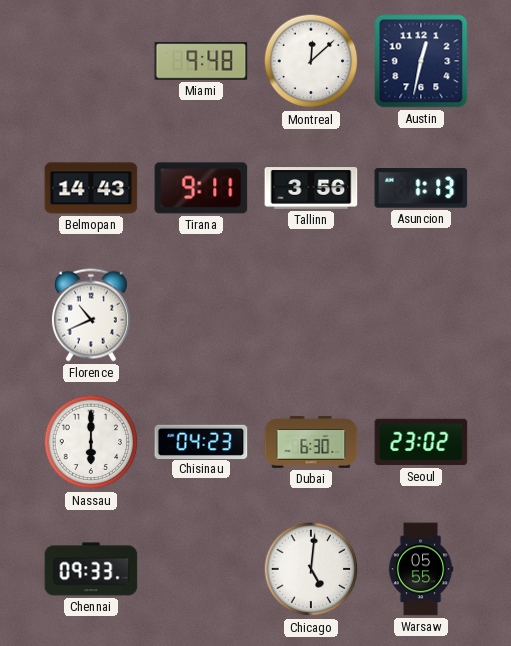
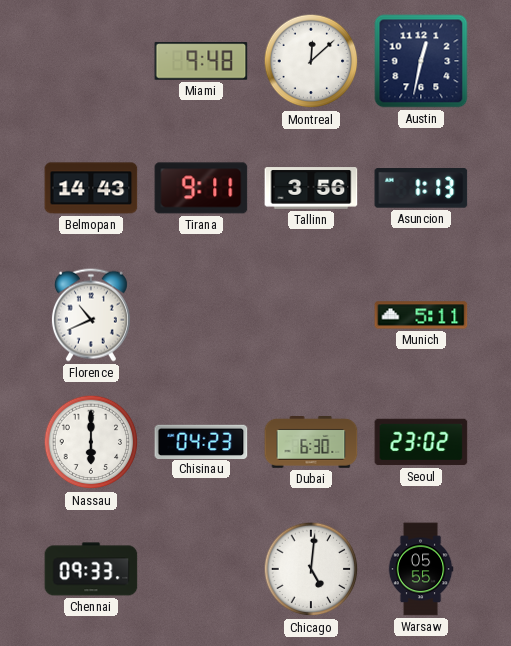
Munich: none -> 5:11
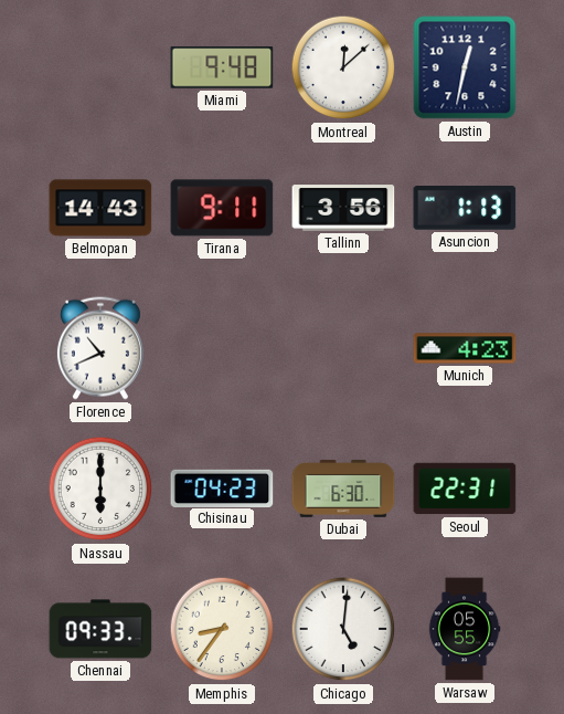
Munich: 5:11 -> 4:23
Seoul: 23:02 -> 22:31
Memphis: none -> 8:36
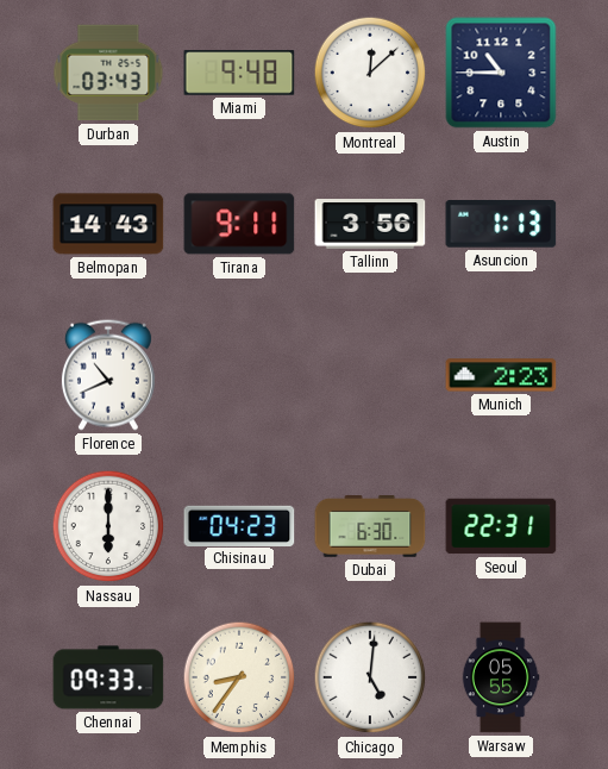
Durban: none -> 03:43
Austin: 12:32 -> 10:45
Munich: 4:23 -> 2:23
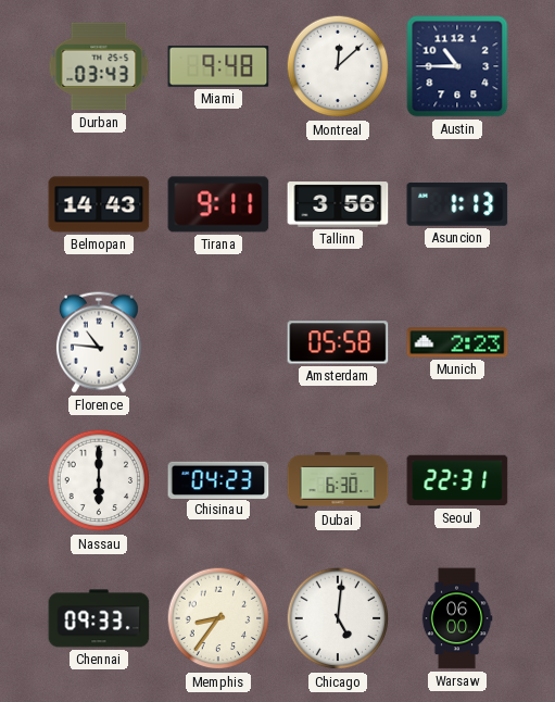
Florence: 10:41 -> 10:46
Amsterdam: none -> 05:58
Warsaw: 05:55 -> 06:00
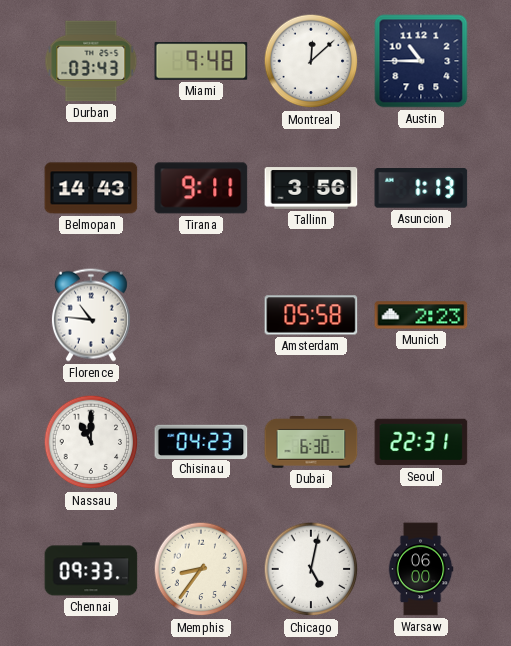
Nassau: 6:00 -> 11:00
Chicago: 5:01 -> 5:02
